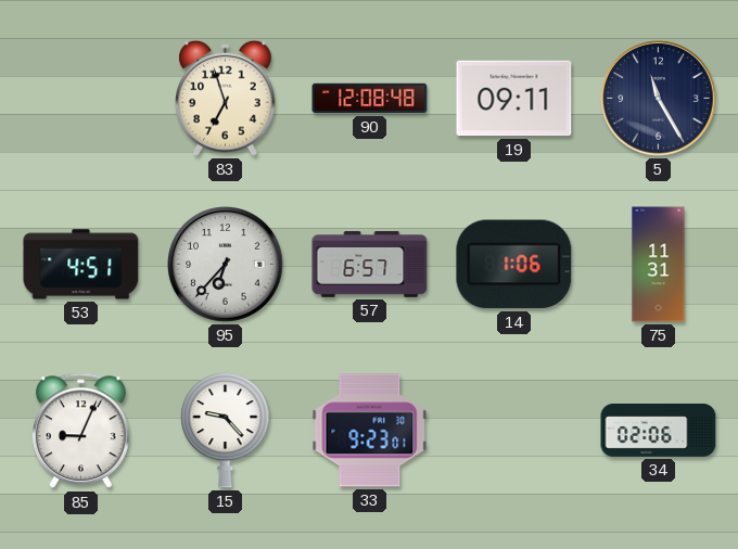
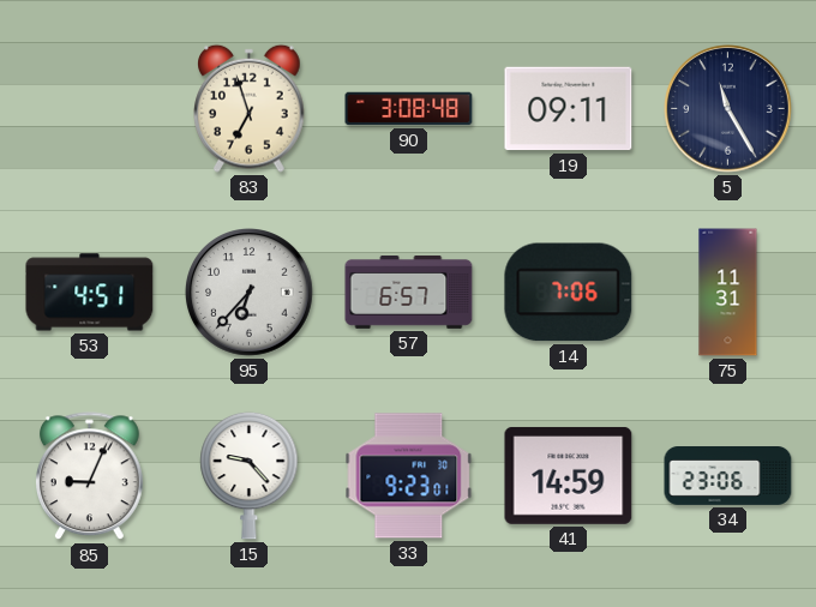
90: 12:08 -> 3:08
14: 1:06 -> 7:06
41: none -> 14:59
34: 02:06 -> 23:06
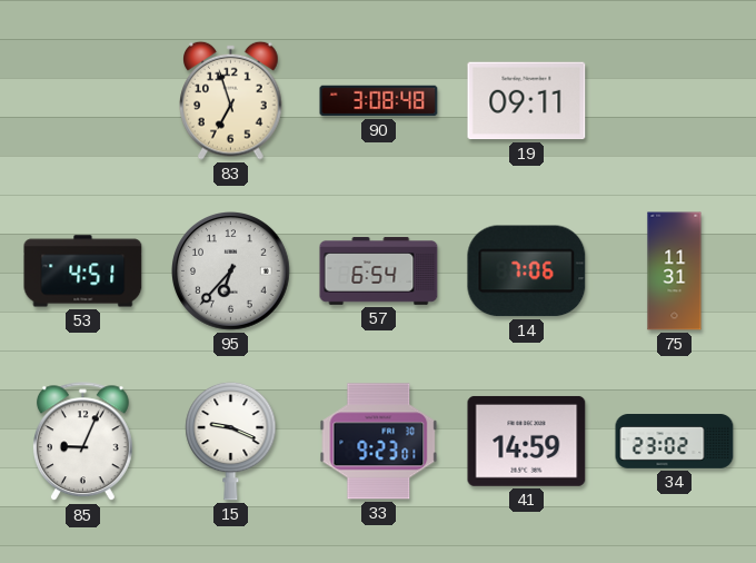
5: 11:25 -> none
57: 6:57 -> 6:54
15: 9:23 -> 9:19
34: 23:06 -> 23:02
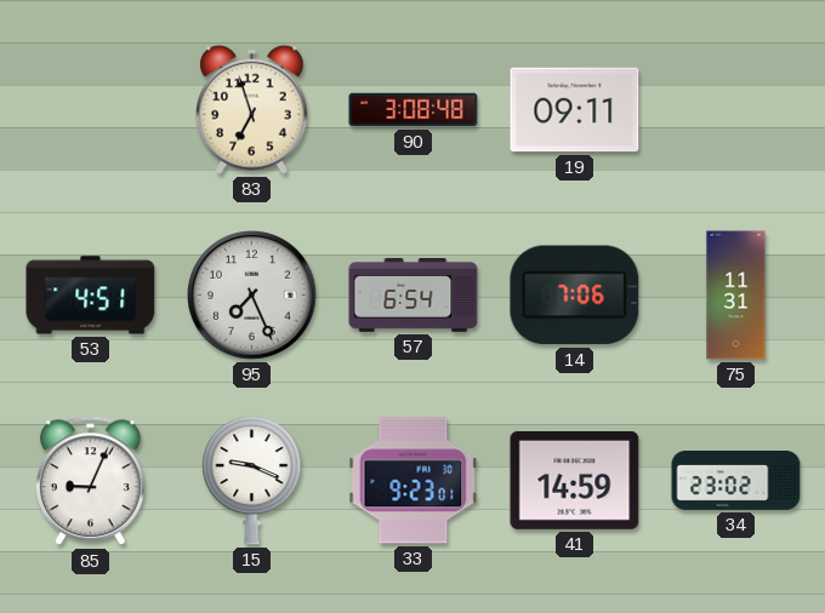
95: 6:37 -> 7:26
